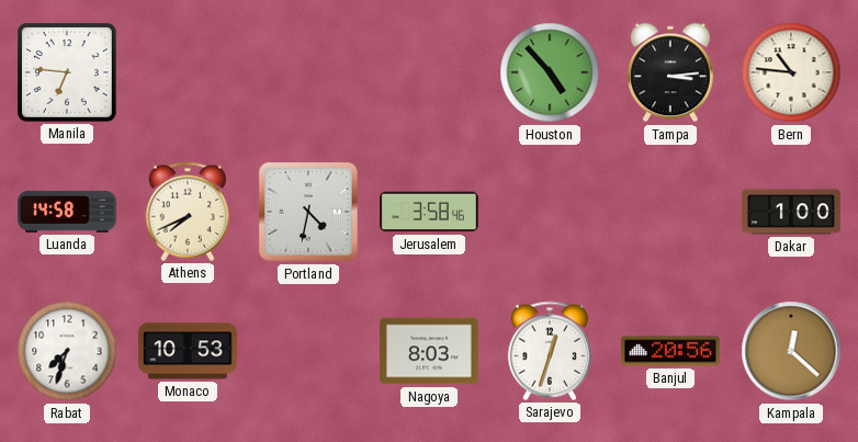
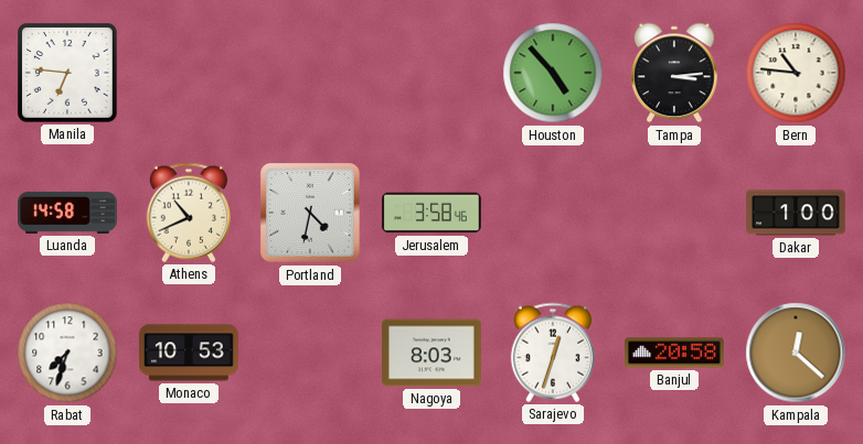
Athens: 7:41 -> 10:41
Banjul: 20:56 -> 20:58
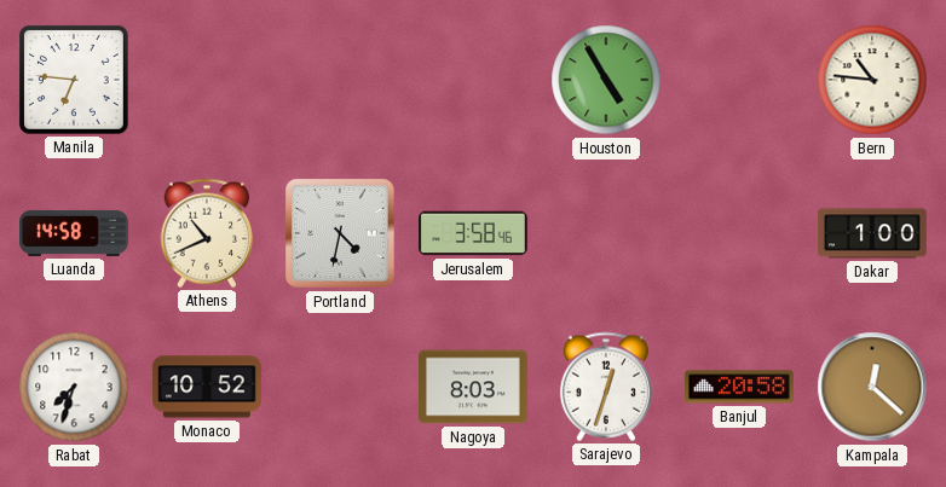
Houston: 4:53 -> 4:55
Tampa: 3:14 -> none
Monaco: 10:53 -> 10:52
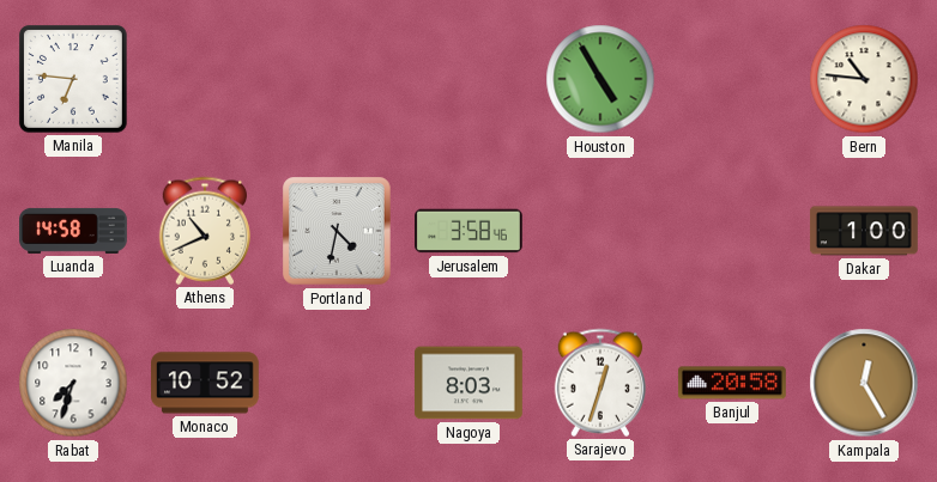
Kampala: 12:22 -> 12:25
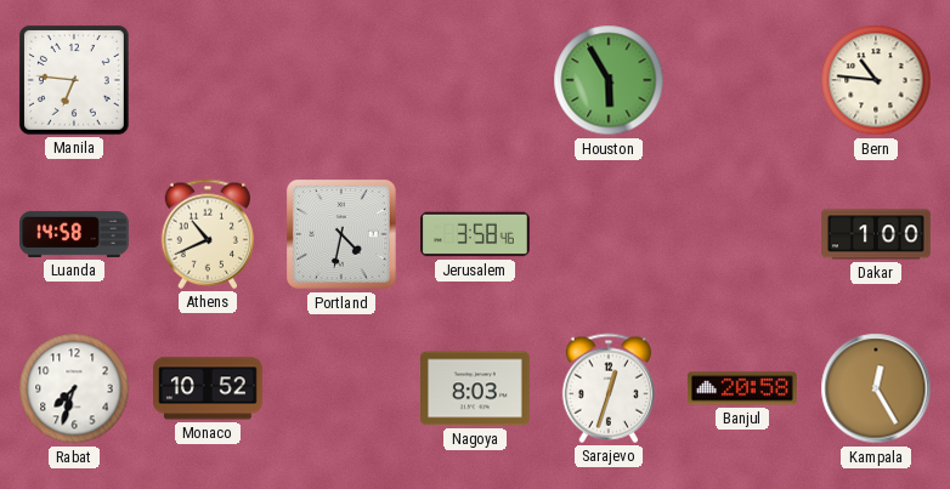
Houston: 4:55 -> 5:55
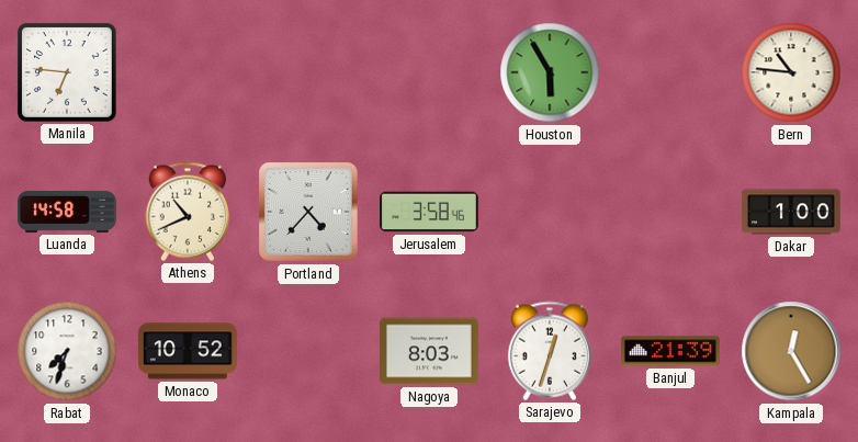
Portland: 4:32 -> 4:37
Banjul: 20:58 -> 21:39
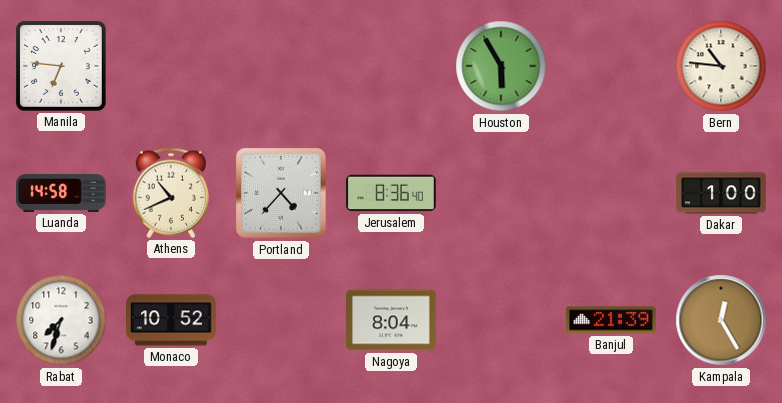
Jerusalem: 3:58 -> 8:36
Nagoya: 8:03 -> 8:04
Sarajevo: 12:33 -> none
